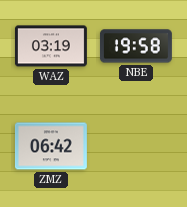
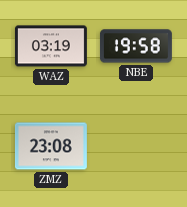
ZMZ: 06:42 -> 23:08
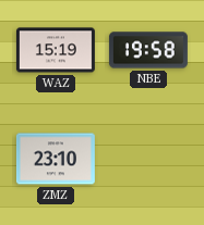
WAZ: 03:19 -> 15:19
ZMZ: 23:08 -> 23:10
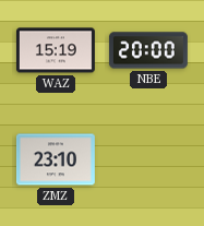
NBE: 19:58 -> 20:00
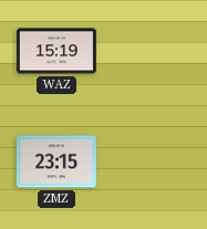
NBE: 20:00 -> none
ZMZ: 23:10 -> 23:15
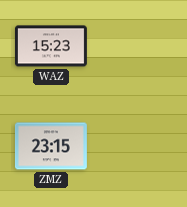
WAZ: 15:19 -> 15:23
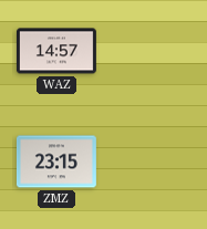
WAZ: 15:23 -> 14:57
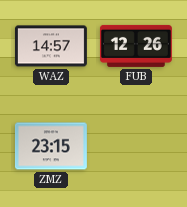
FUB: none -> 12:26
